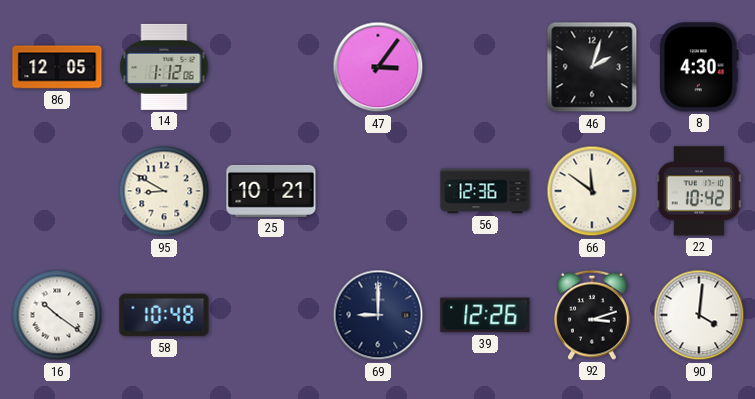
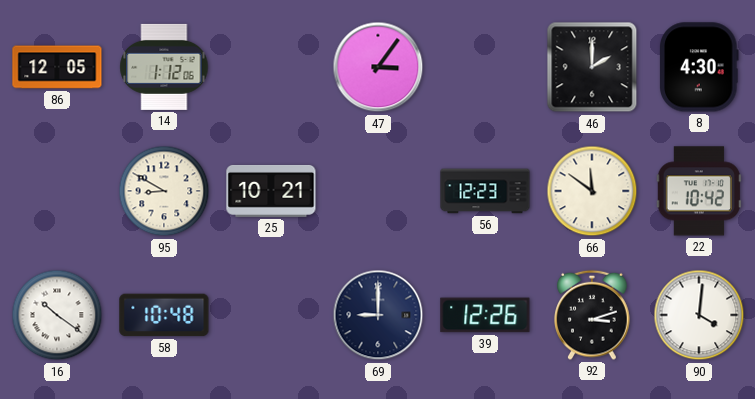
46: 2:03 -> 2:00
56: 12:36 -> 12:23
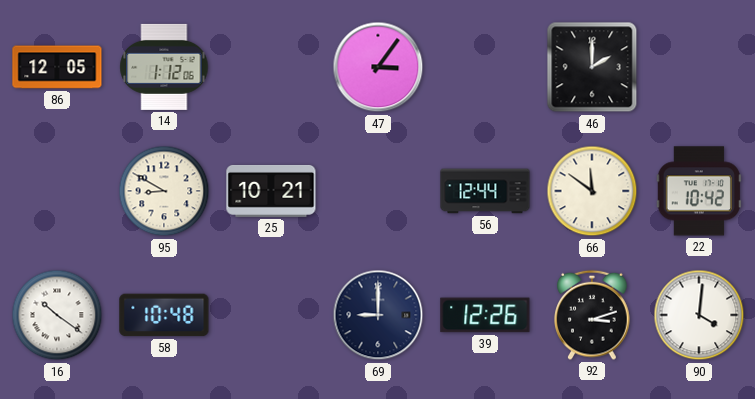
8: 4:30 -> none
56: 12:23 -> 12:44
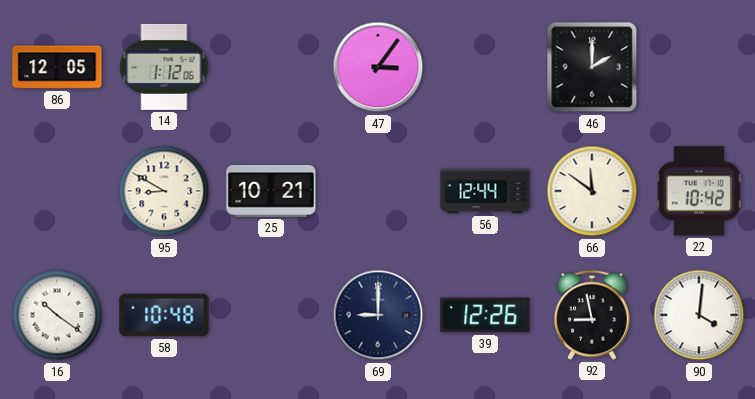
92: 3:12 -> 8:58
